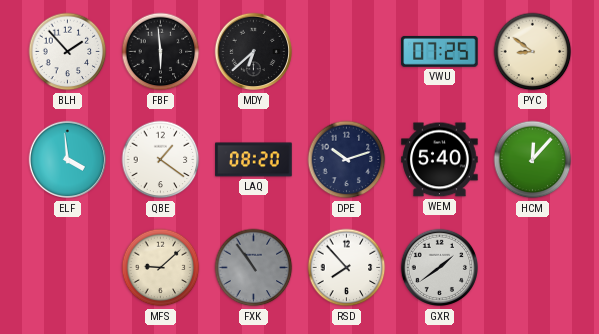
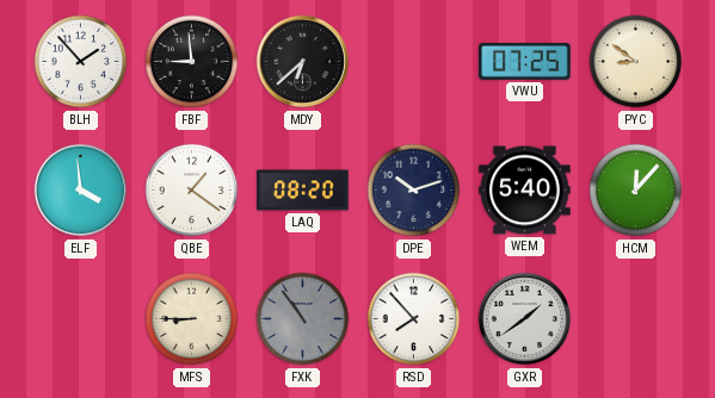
FBF: 5:59 -> 8:59
MFS: 9:08 -> 8:45
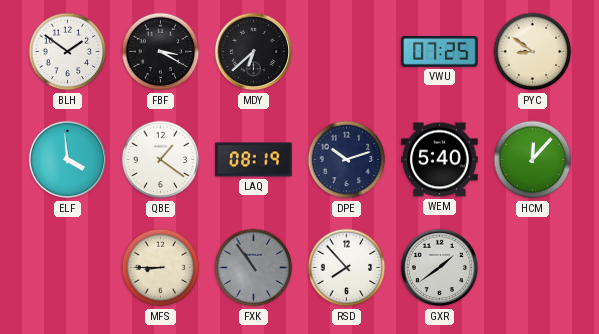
BLH: 1:53 -> 1:51
FBF: 8:59 -> 3:20
LAQ: 08:20 -> 08:19
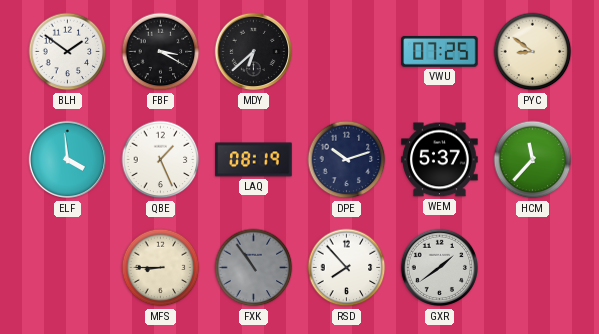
QBE: 1:21 -> 1:26
WEM: 5:40 -> 5:37
HCM: 12:07 -> 11:37
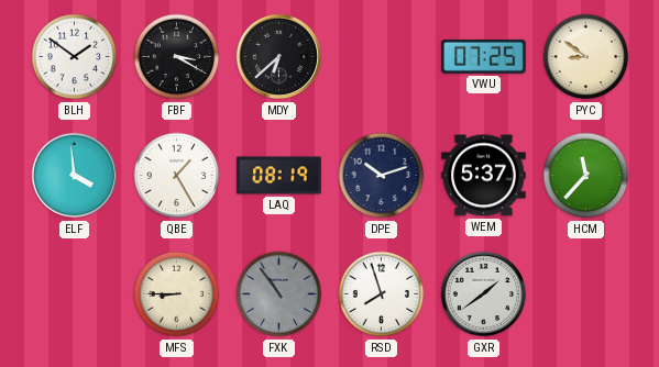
QBE: 1:26 -> 1:25
RSD: 7:53 -> 7:57
